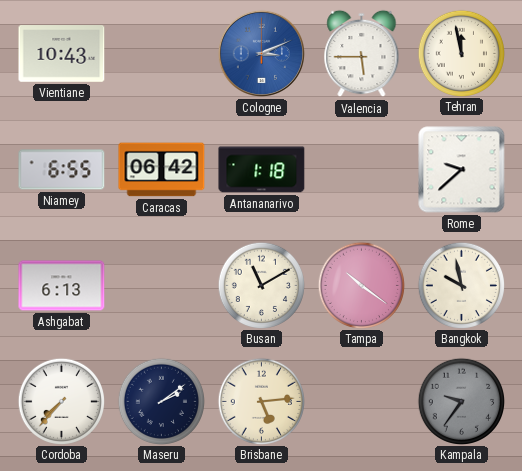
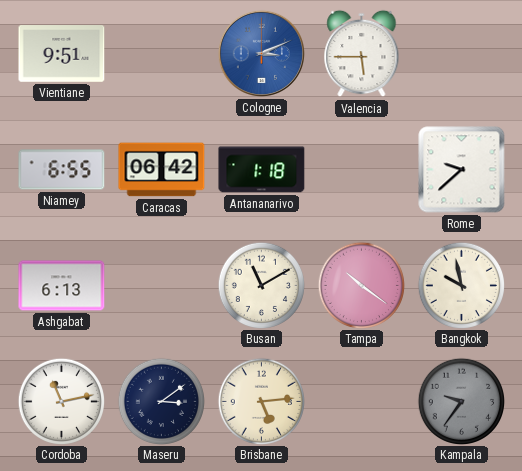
Vientiane: 10:43 -> 9:51
Tehran: 11:58 -> none
Cordoba: 7:37 -> 11:13
Maseru: 2:09 -> 3:09
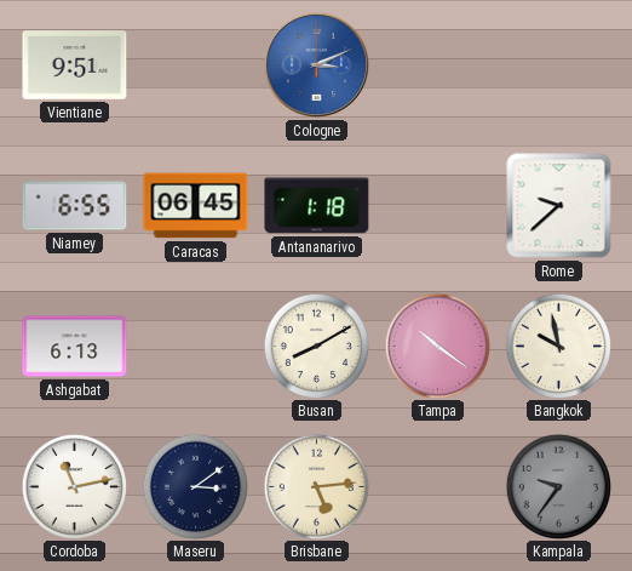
Valencia: 5:45 -> none
Caracas: 06:42 -> 06:45
Busan: 11:10 -> 8:10
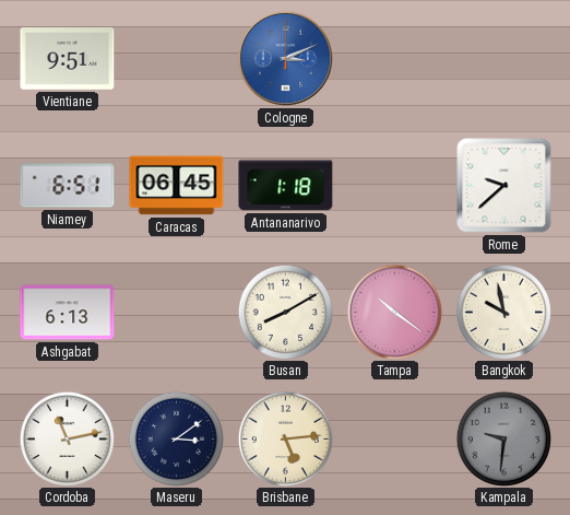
Niamey: 6:55 -> 6:51
Kampala: 9:36 -> 9:31
